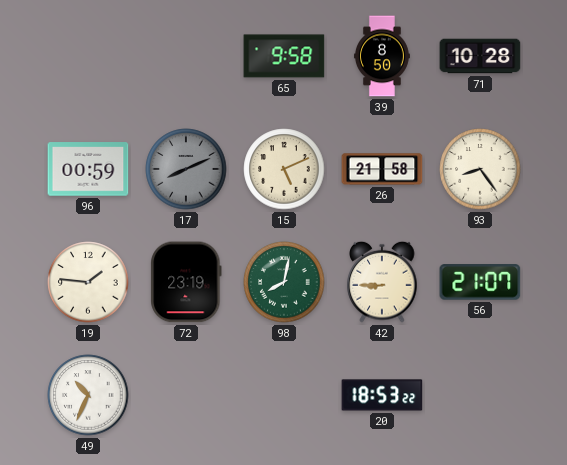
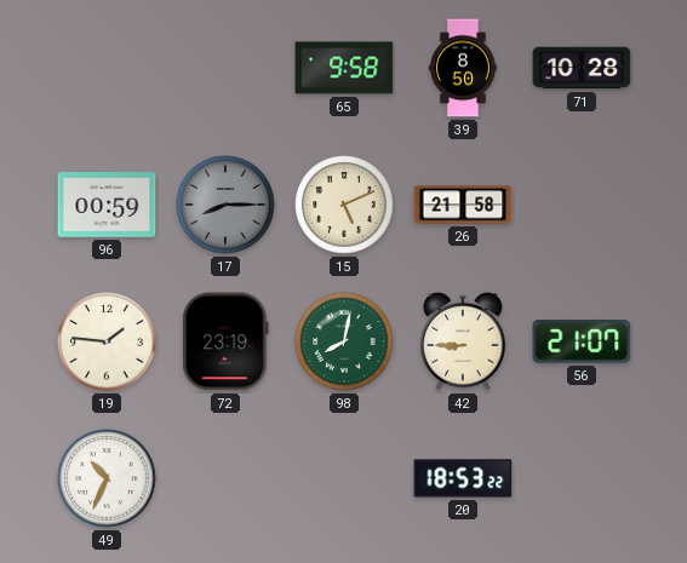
17: 8:11 -> 8:15
93: 8:24 -> none
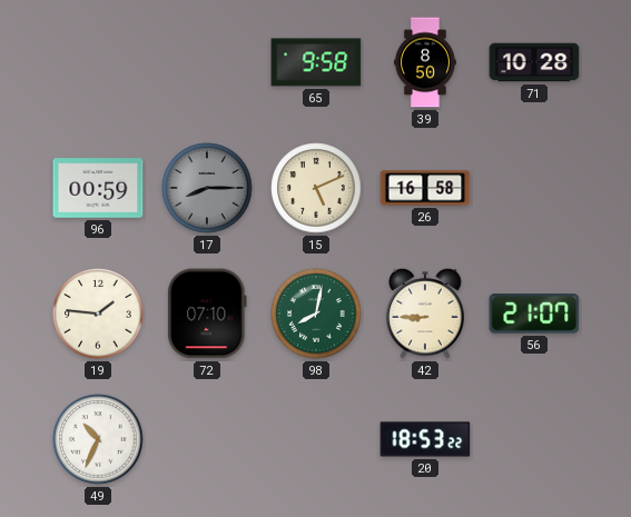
26: 21:58 -> 16:58
72: 23:19 -> 07:10
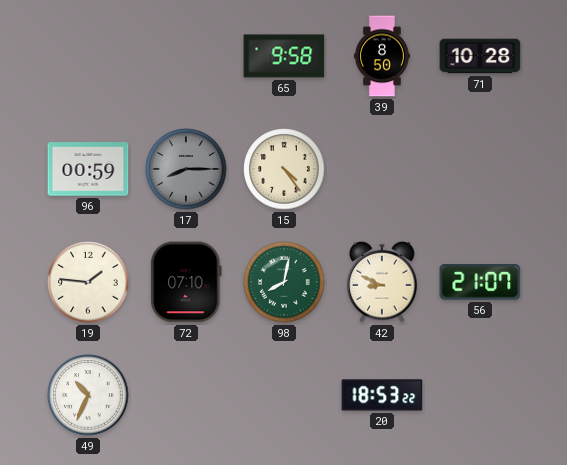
15: 5:11 -> 4:24
26: 16:58 -> none
42: 8:45 -> 8:49
